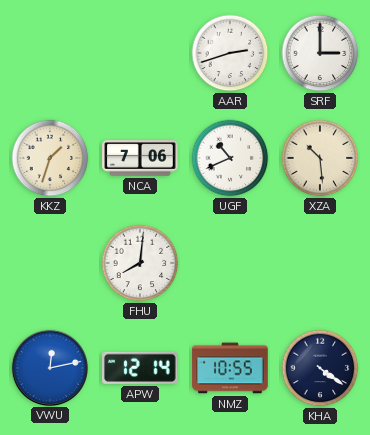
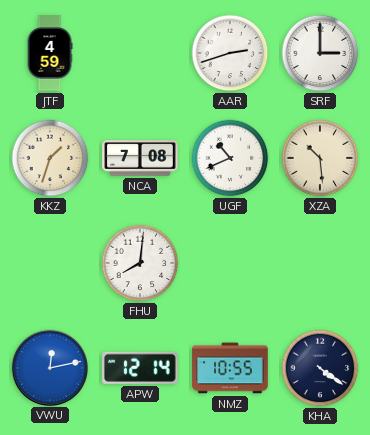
JTF: none -> 4:59
NCA: 7:06 -> 7:08
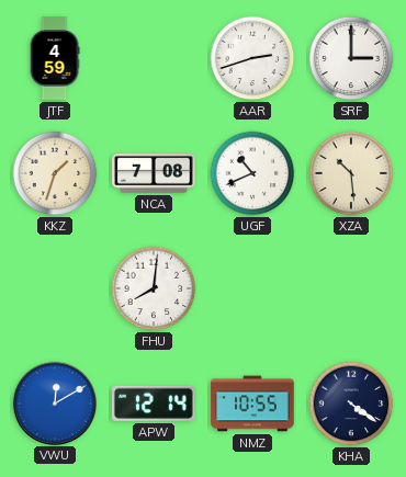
VWU: 12:13 -> 12:10
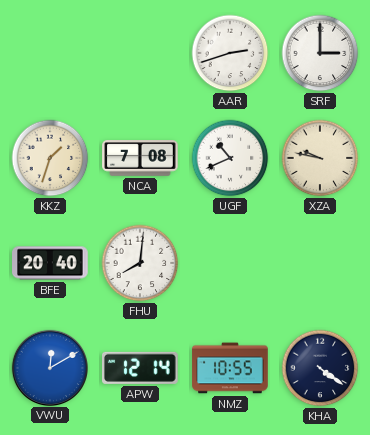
JTF: 4:59 -> none
XZA: 10:29 -> 9:47
BFE: none -> 20:40
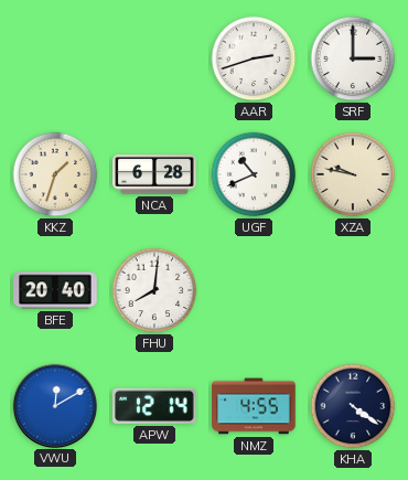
NCA: 7:08 -> 6:28
NMZ: 10:55 -> 4:55
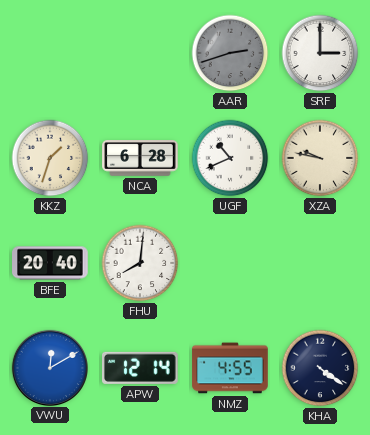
AAR dial: white -> grey
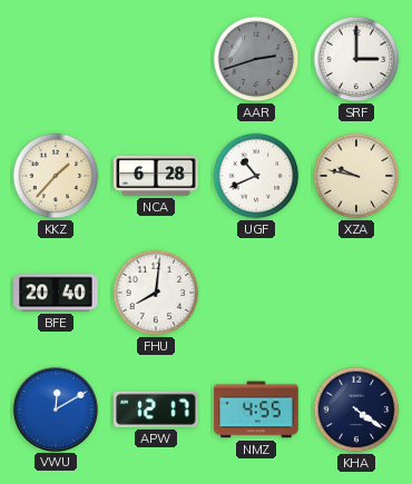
KKZ: 1:33 -> 1:37
APW: 12:14 -> 12:17
